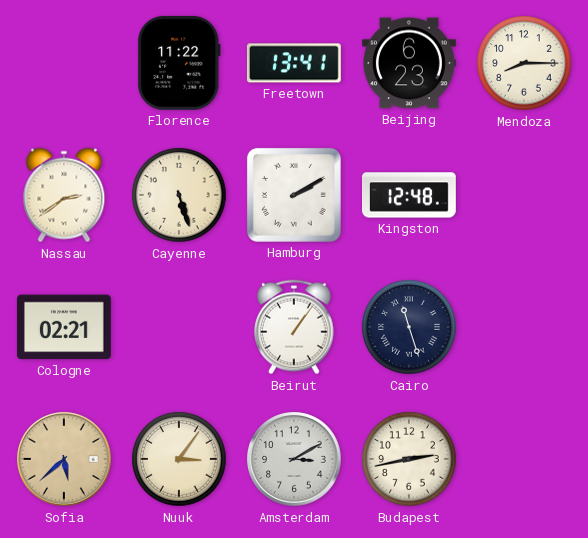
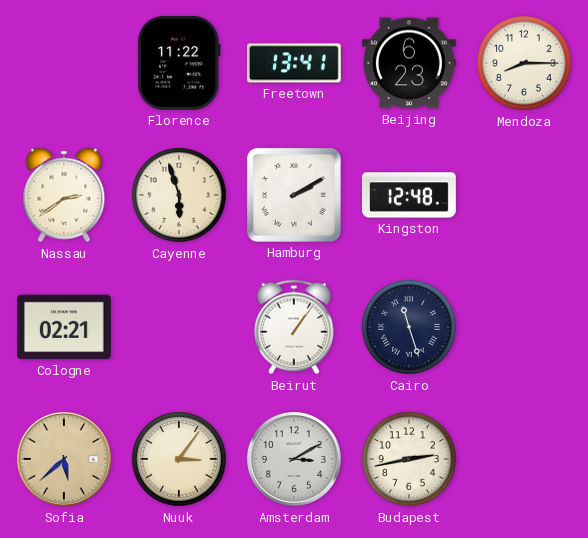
Cayenne: 5:27 -> 5:57
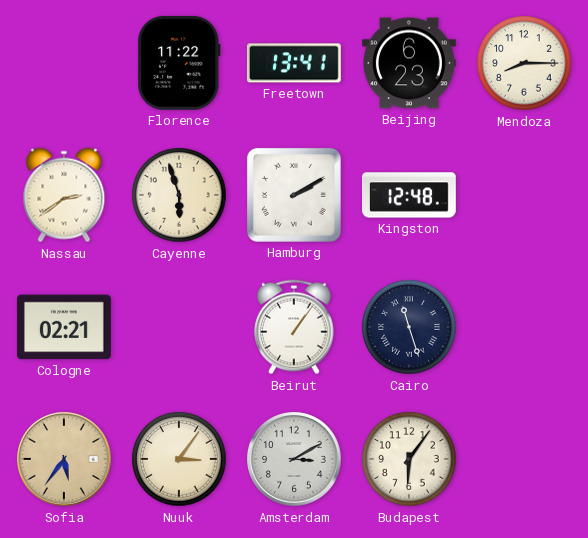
Sofia: 5:38 -> 5:36
Budapest: 2:43 -> 6:06
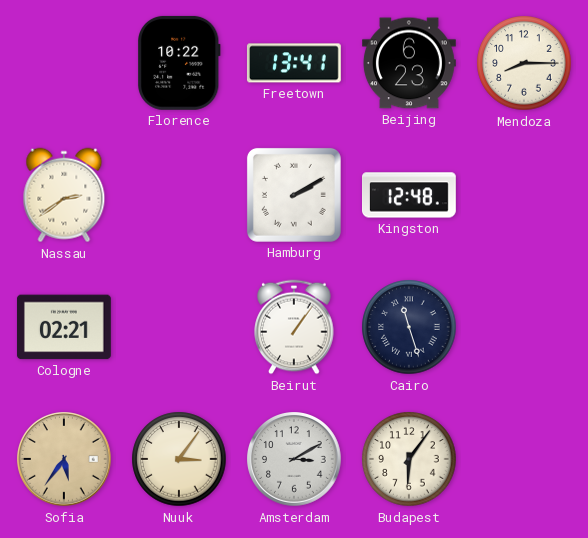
Florence: 11:22 -> 10:22
Cayenne: 5:57 -> none
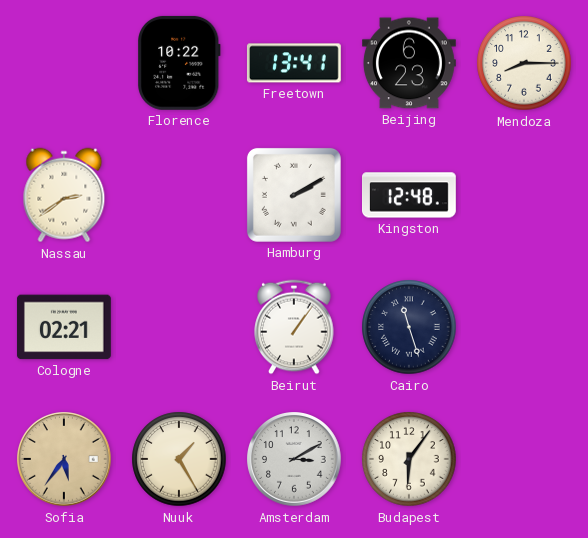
Nuuk: 3:06 -> 1:25
